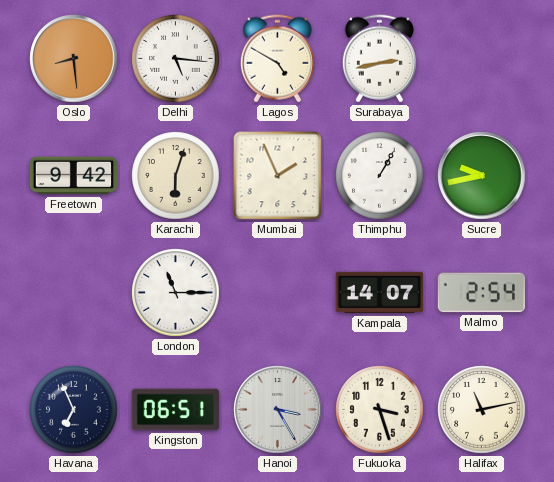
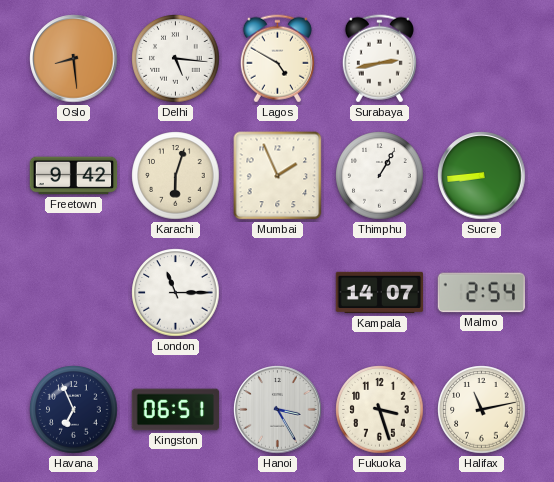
Sucre: 9:43 -> 8:44
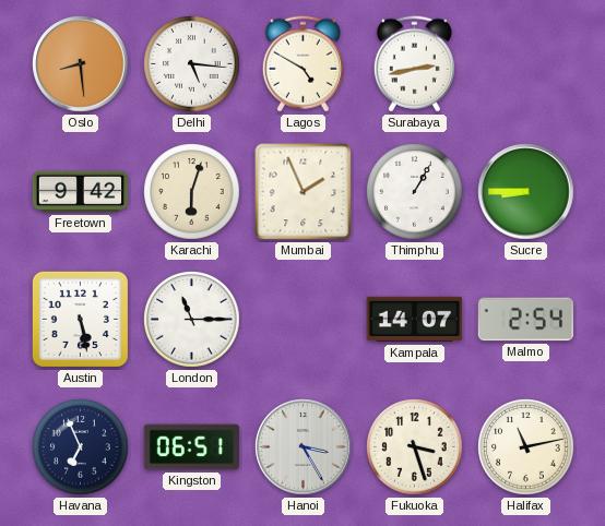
Sucre: 8:44 -> 8:45
Austin: none -> 5:28
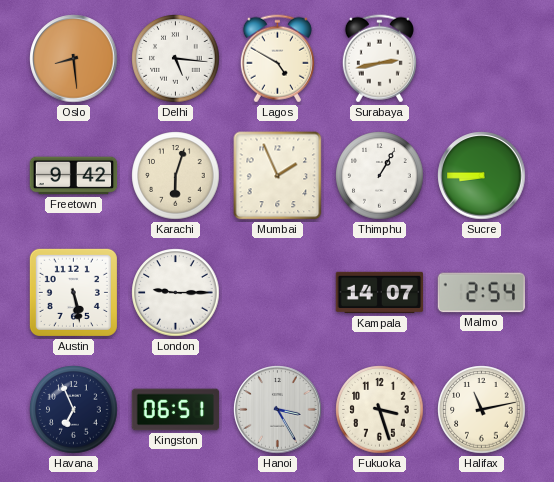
London: 11:15 -> 9:15
